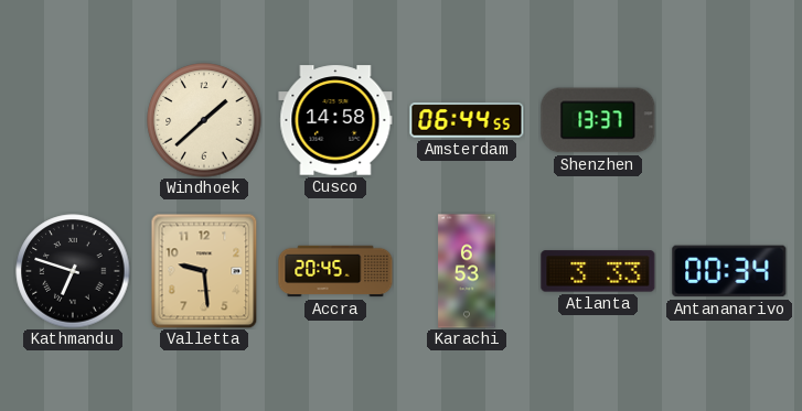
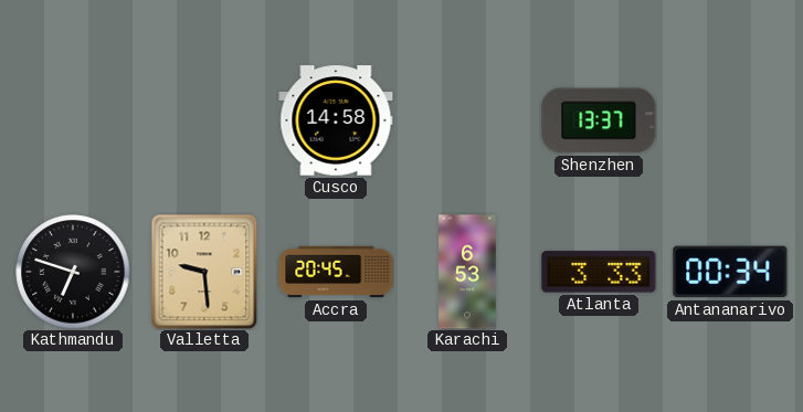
Windhoek: 1:38 -> none
Amsterdam: 06:44 -> none
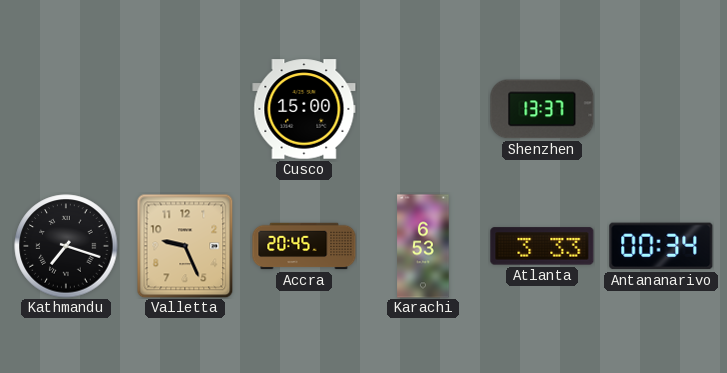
Cusco: 14:58 -> 15:00
Kathmandu: 6:48 -> 7:18
Valletta: 9:29 -> 9:26
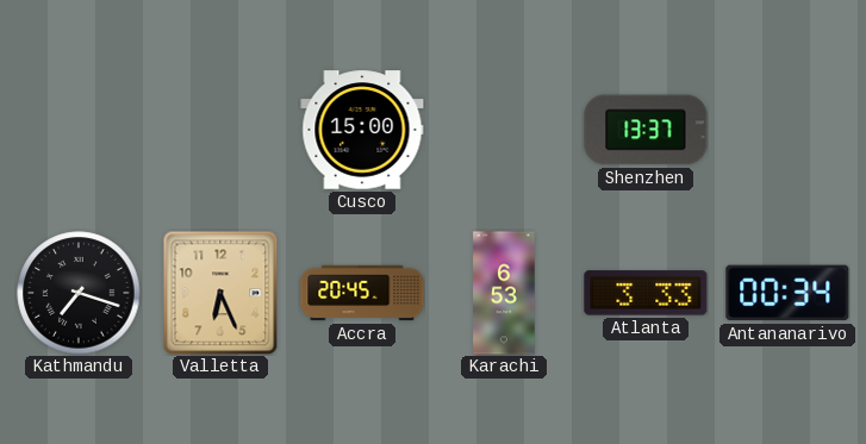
Valletta: 9:26 -> 6:26
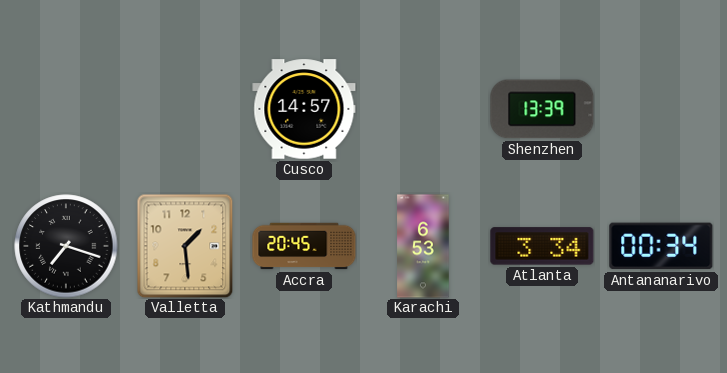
Cusco: 15:00 -> 14:57
Shenzhen: 13:37 -> 13:39
Valletta: 6:26 -> 1:29
Atlanta: 3:33 -> 3:34
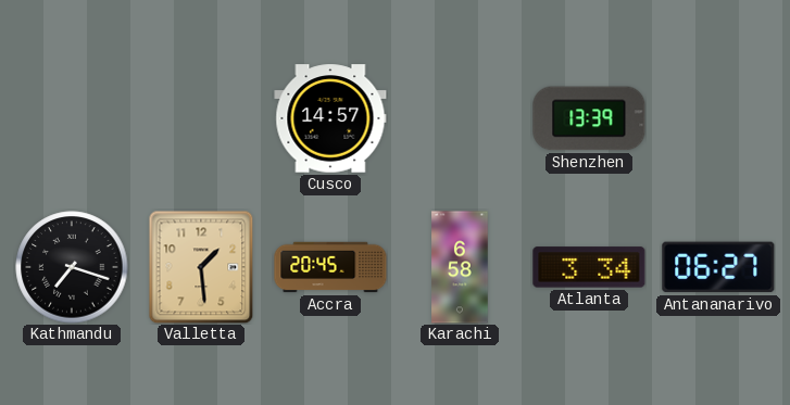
Karachi: 6:53 -> 6:58
Antananarivo: 00:34 -> 06:27
